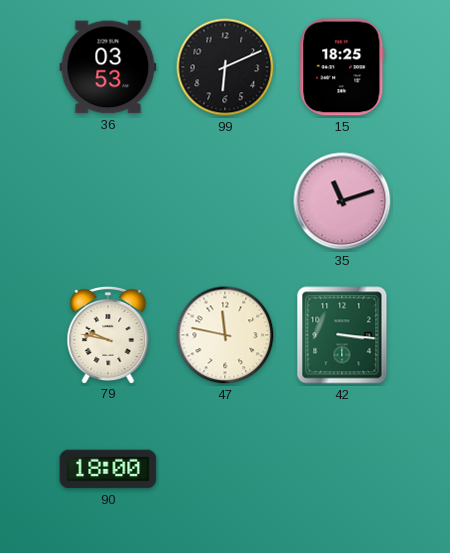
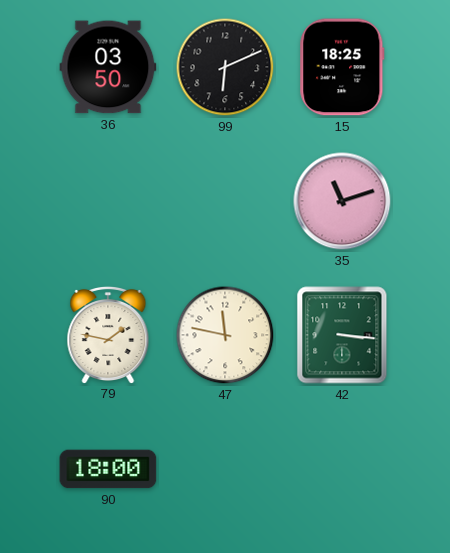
36: 03:53 -> 03:50
79: 9:47 -> 1:47
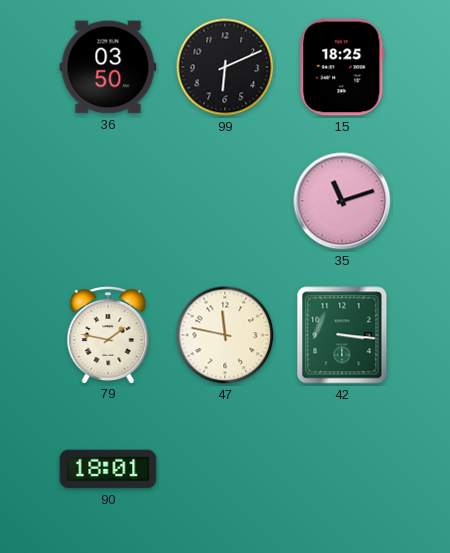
90: 18:00 -> 18:01
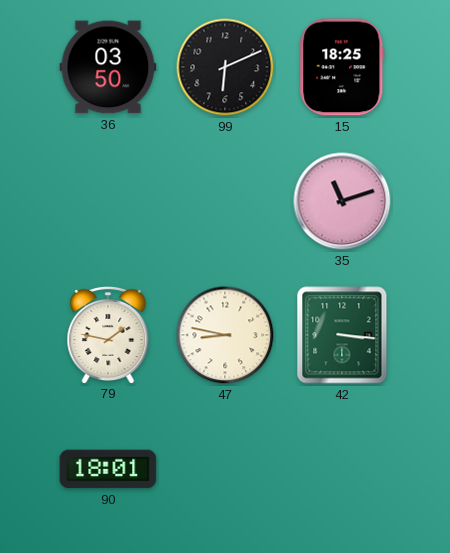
47: 11:47 -> 8:47
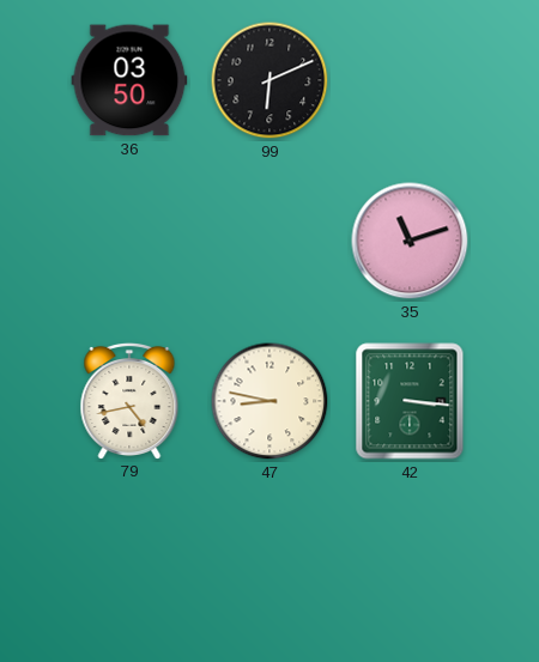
15: 18:25 -> none
79: 1:47 -> 4:43
90: 18:01 -> none
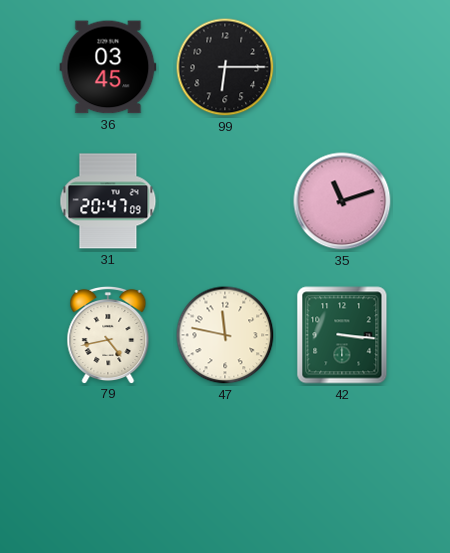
36: 03:50 -> 03:45
99: 6:11 -> 6:15
31: none -> 20:47
47: 8:47 -> 11:47
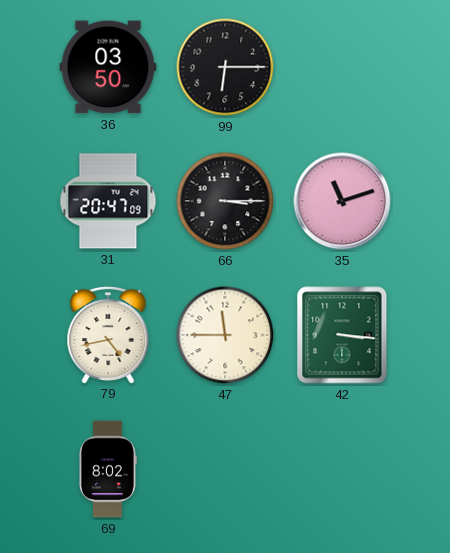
36: 03:45 -> 03:50
66: none -> 3:15
47: 11:47 -> 11:45
69: none -> 8:02
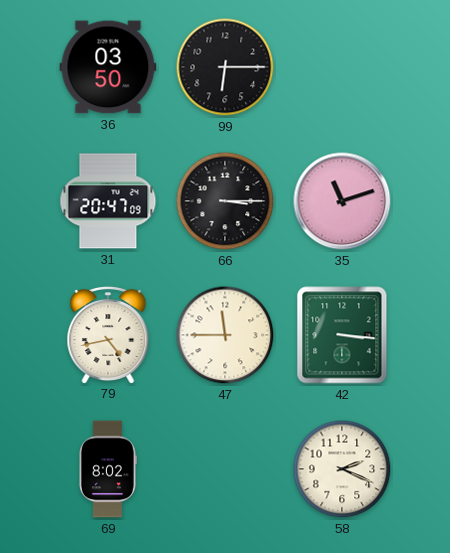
58: none -> 2:19
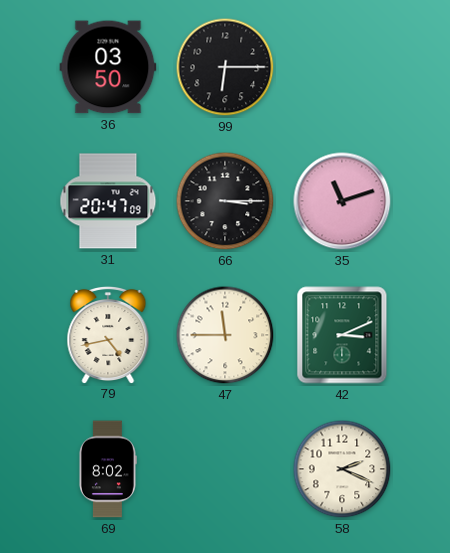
42: 3:16 -> 3:11
